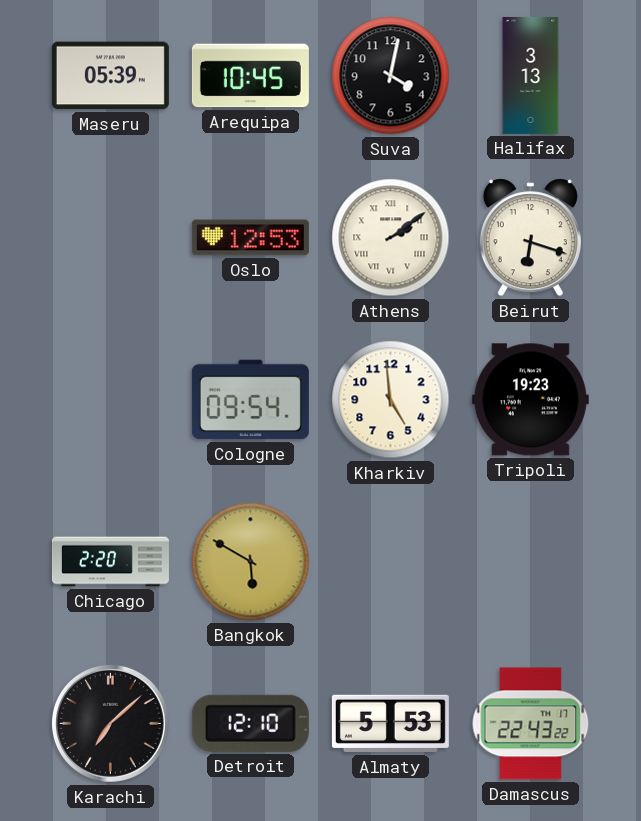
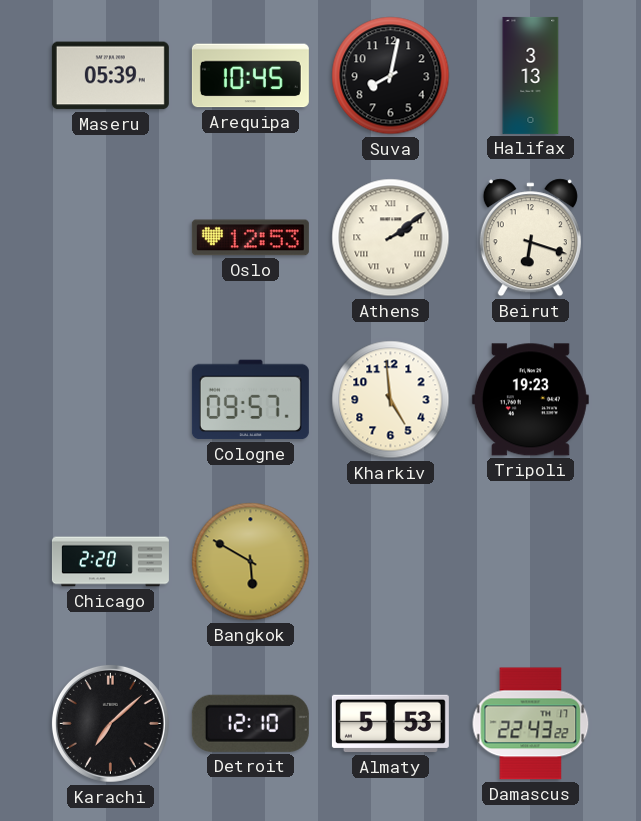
Suva: 4:02 -> 8:02
Cologne: 09:54 -> 09:57
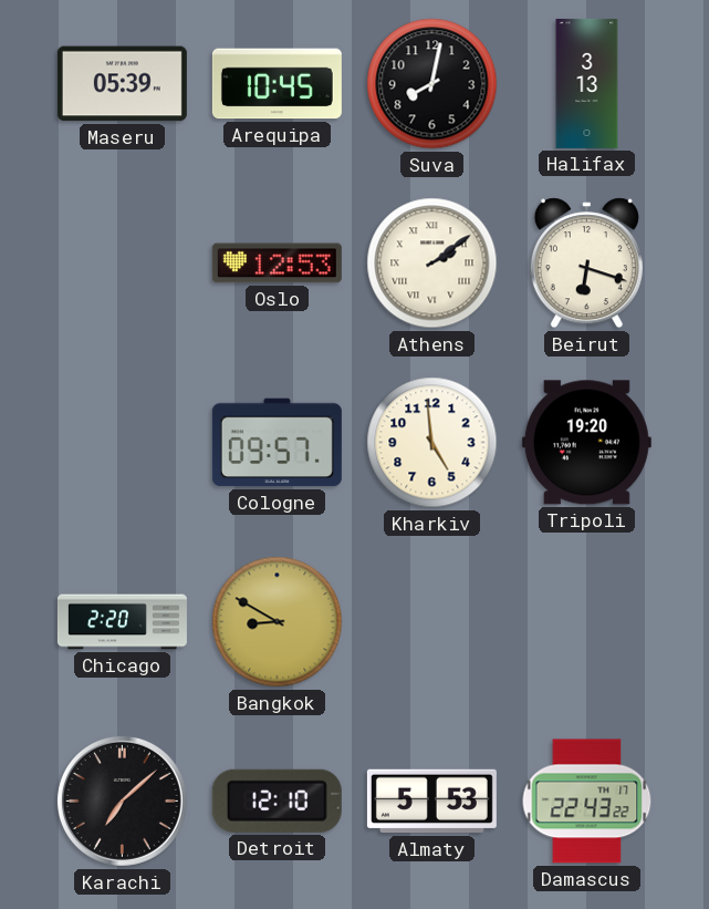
Tripoli: 19:23 -> 19:20
Bangkok: 5:50 -> 8:50
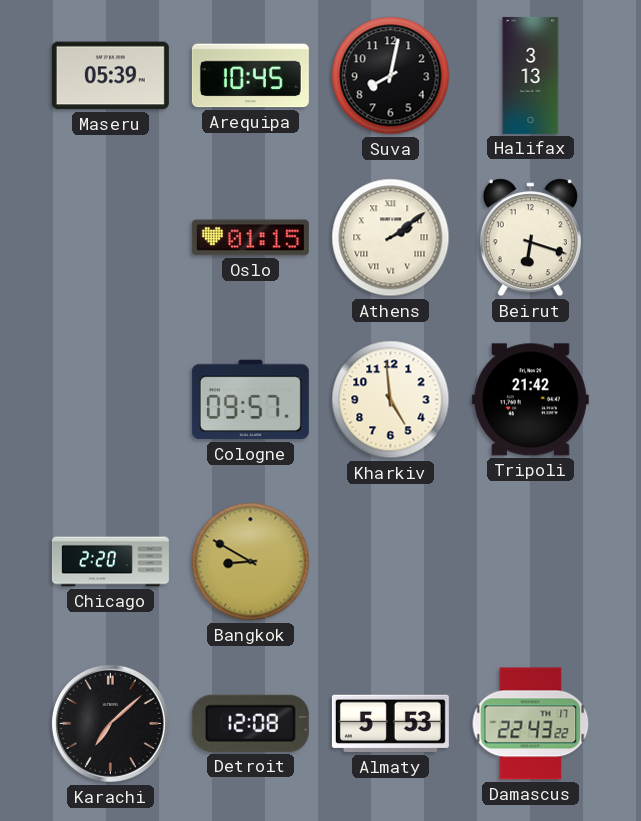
Oslo: 12:53 -> 01:15
Tripoli: 19:20 -> 21:42
Detroit: 12:10 -> 12:08
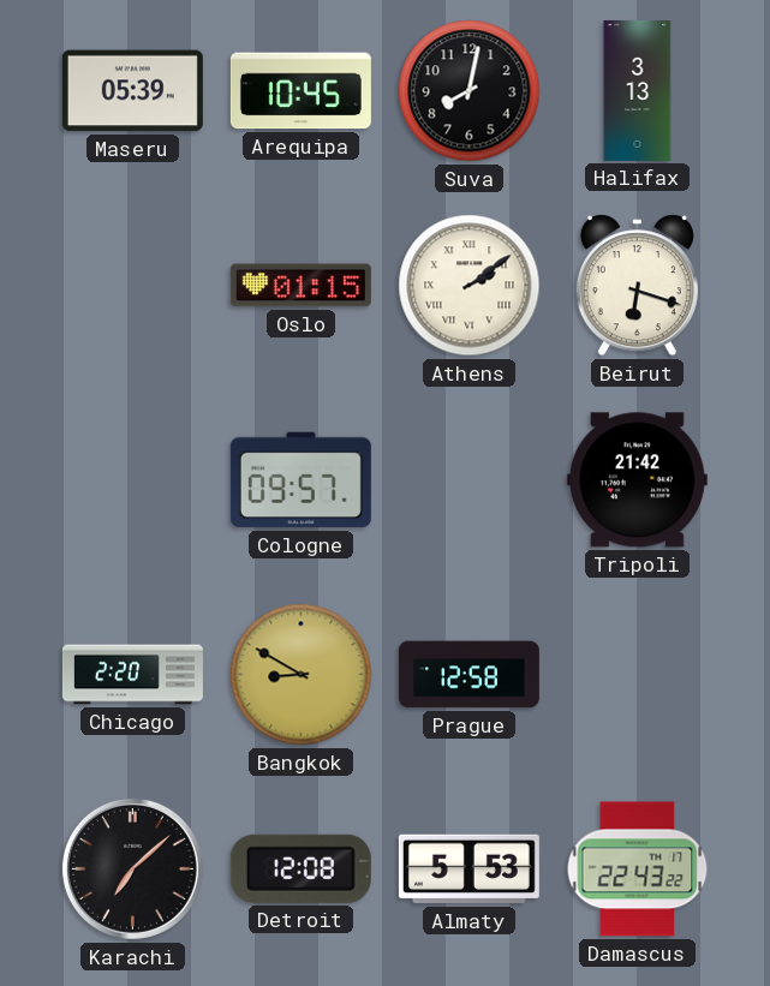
Kharkiv: 4:59 -> none
Prague: none -> 12:58
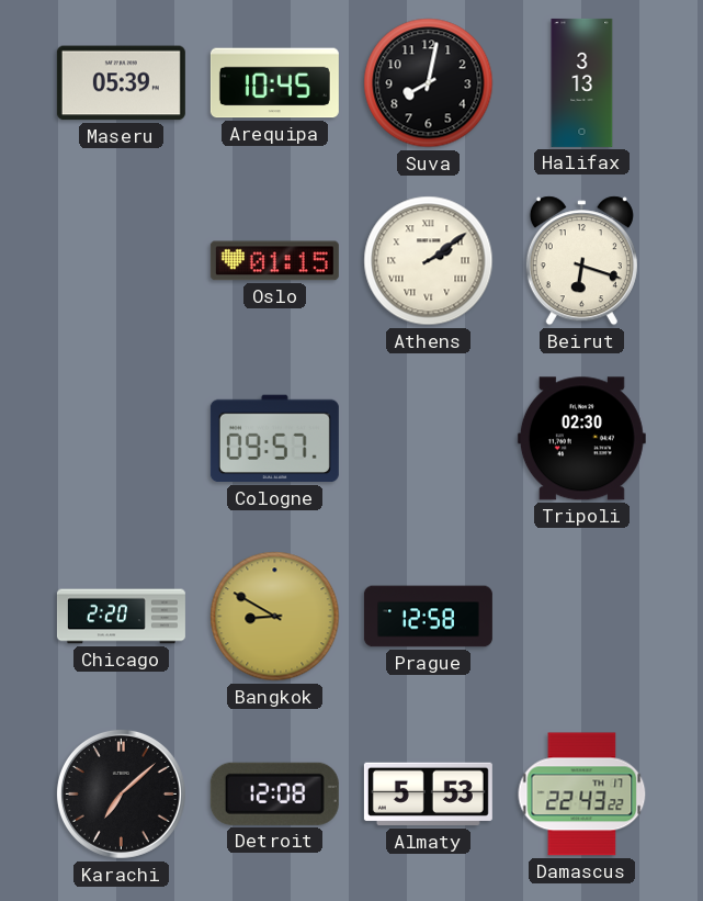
Tripoli: 21:42 -> 02:30
